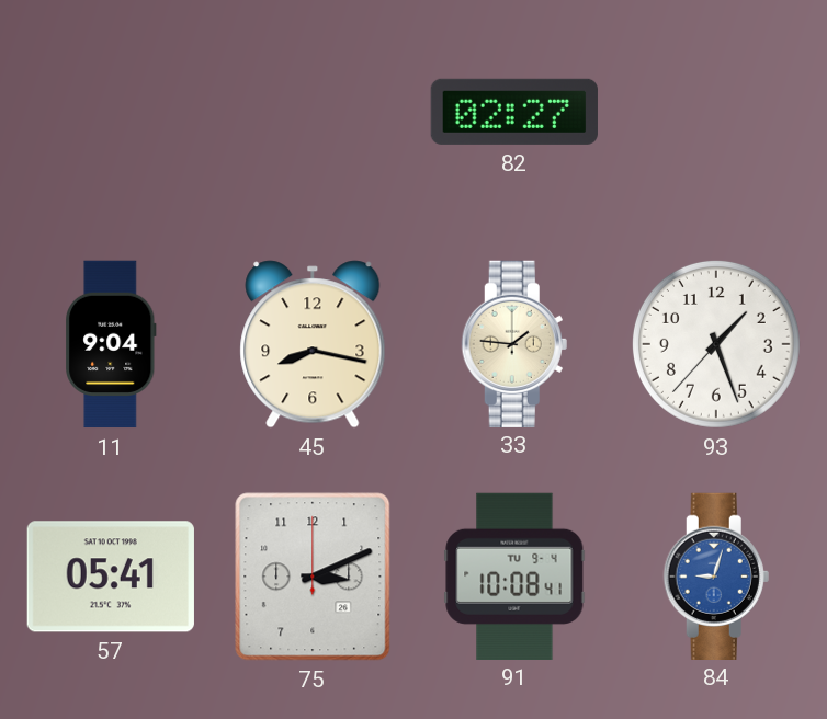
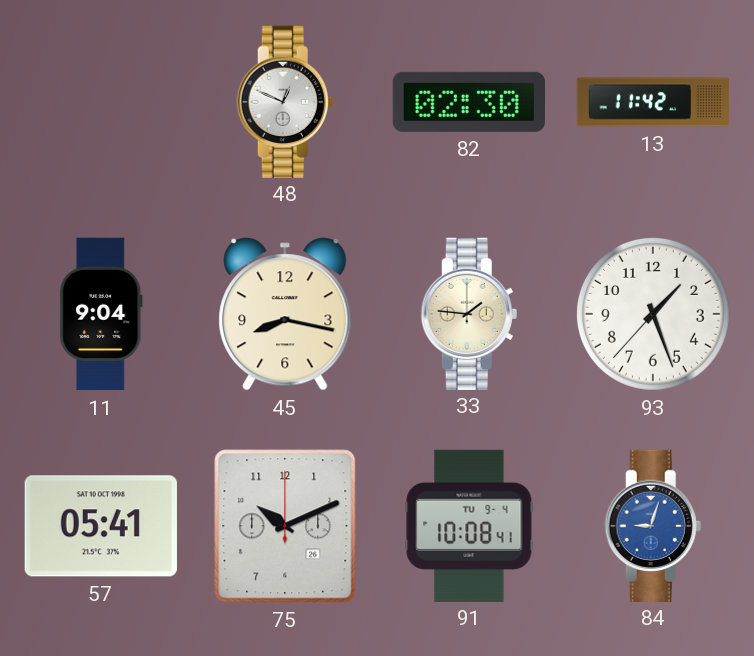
48: none -> 12:49
82: 02:27 -> 02:30
13: none -> 11:42
75: 3:11 -> 10:11
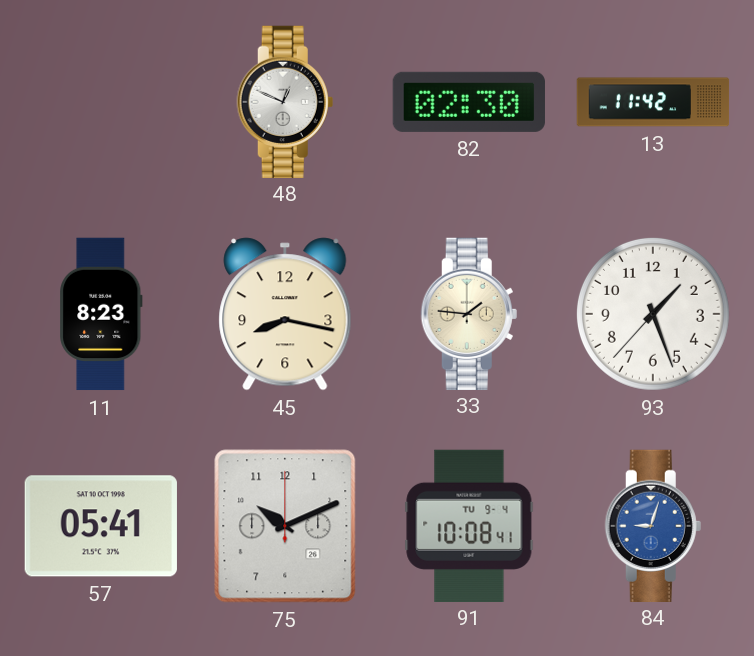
11: 9:04 -> 8:23
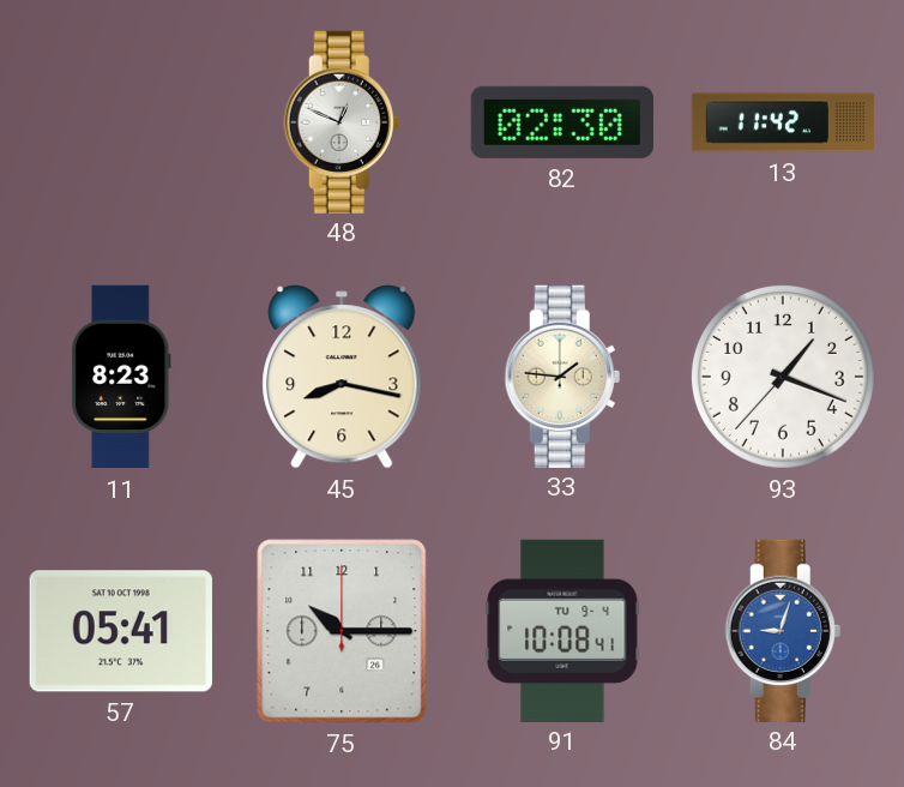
93: 1:26 -> 1:18
75: 10:11 -> 10:15
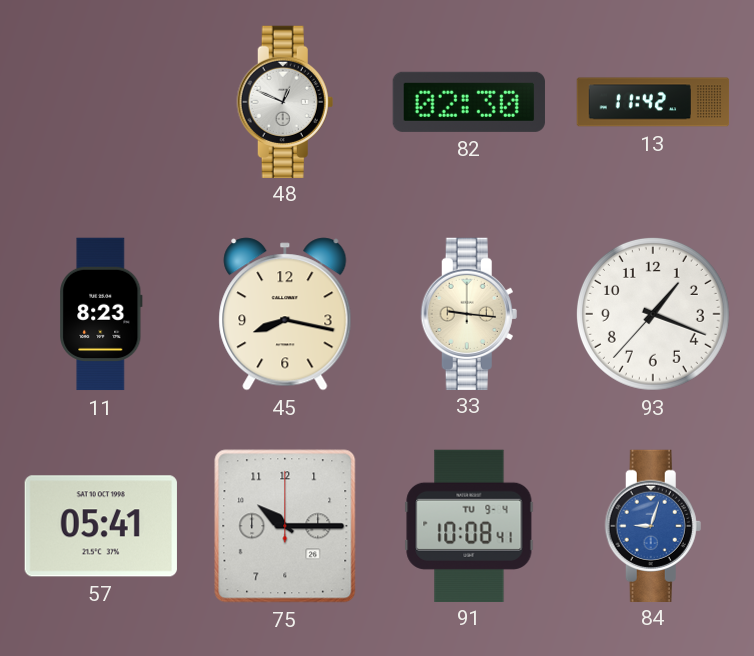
33: 1:46 -> 9:16
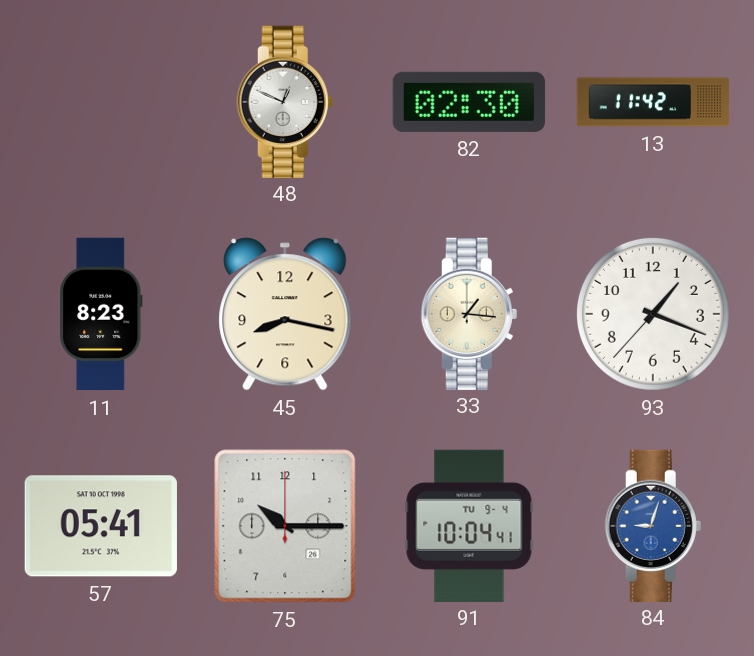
33: 9:16 -> 1:16
91: 10:08 -> 10:04
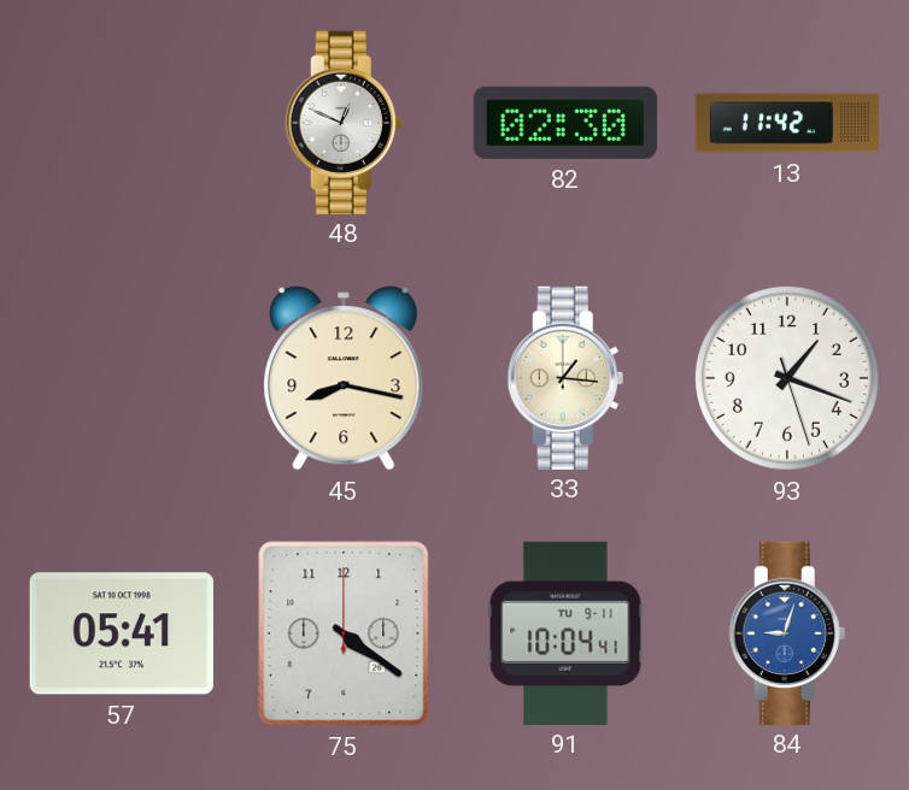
11: 8:23 -> none
93: 1:18:37 -> 1:18:27
75: 10:15 -> 4:21
91 date: TU 9-4 -> TU 9-11
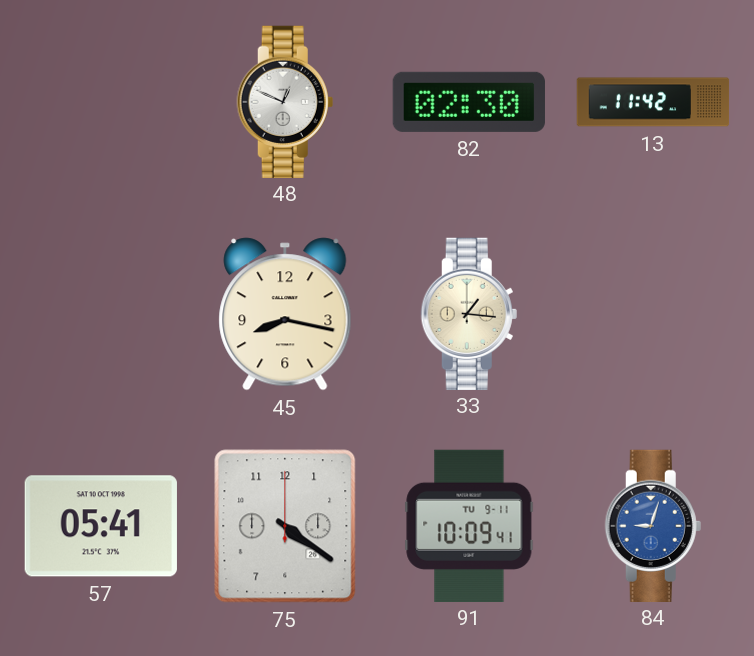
93: 1:18 -> none
91: 10:04 -> 10:09
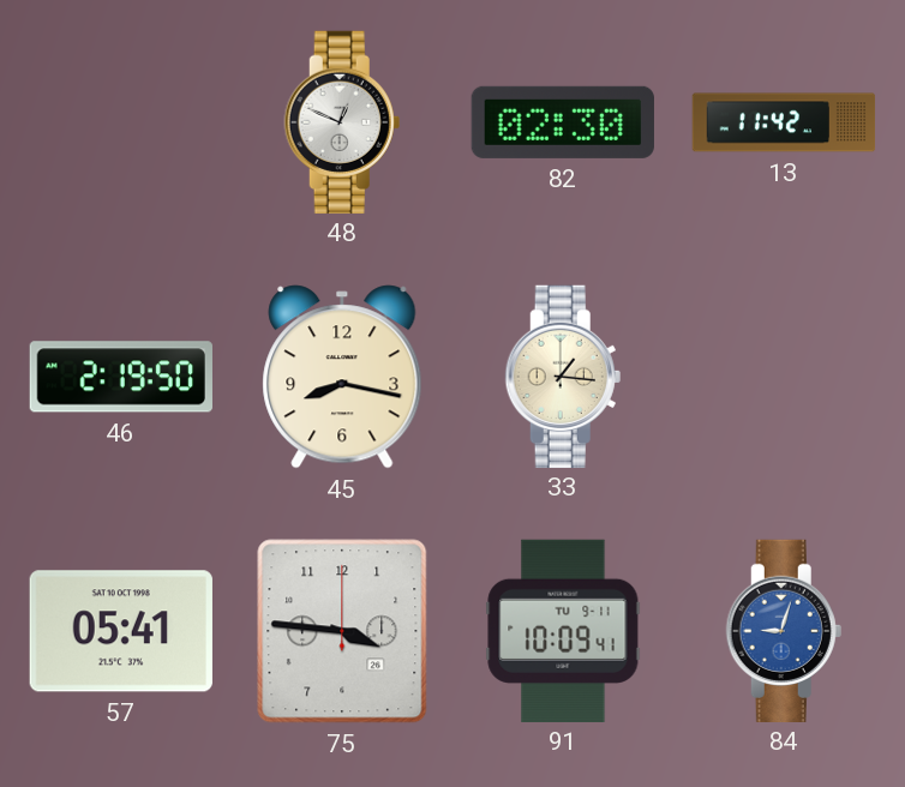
46: none -> 2:19
75: 4:21 -> 3:46
